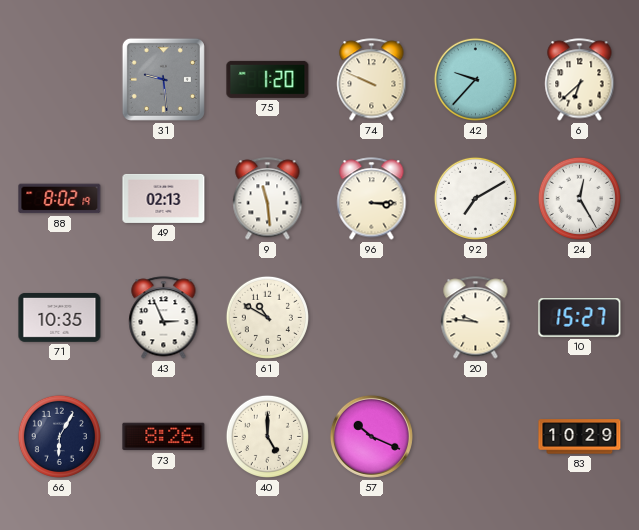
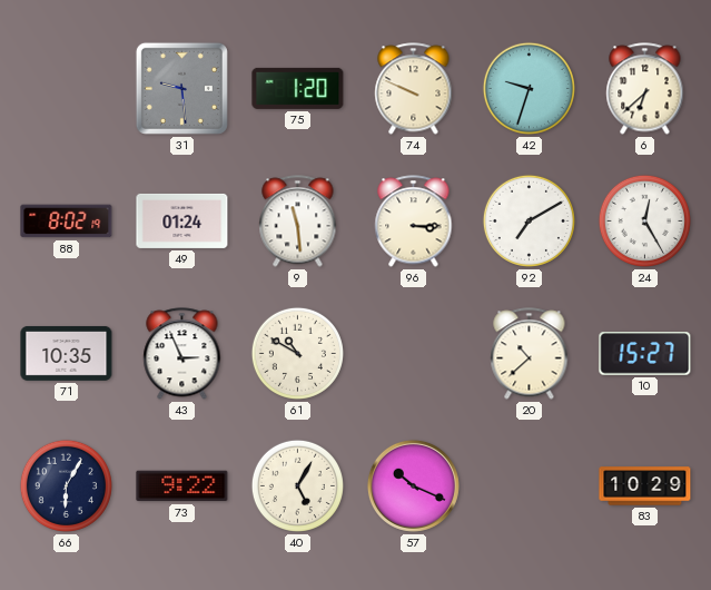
42: 9:37 -> 9:33
49: 02:13 -> 01:24
20: 9:46 -> 10:38
73: 8:26 -> 9:22
40: 5:00 -> 5:05
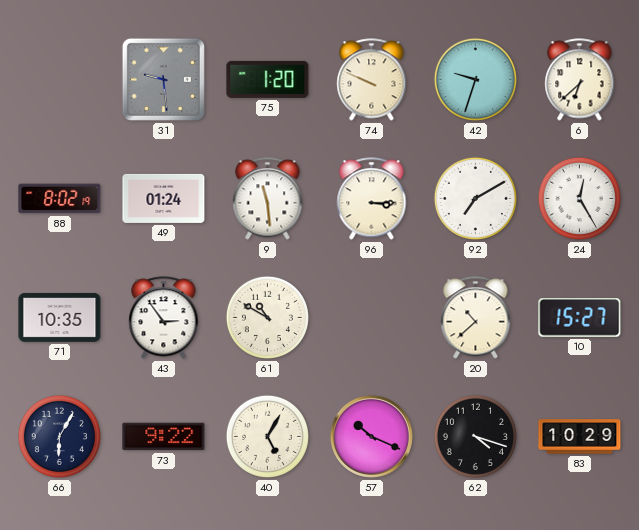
43: 2:56 -> 2:54
62: none -> 4:18
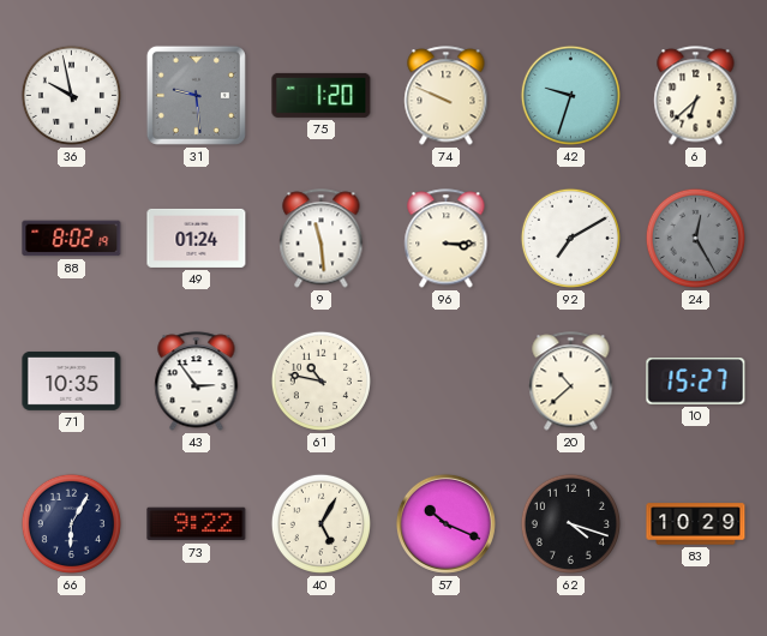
36: none -> 9:58
24 dial: white -> grey
61: 10:50 -> 10:47
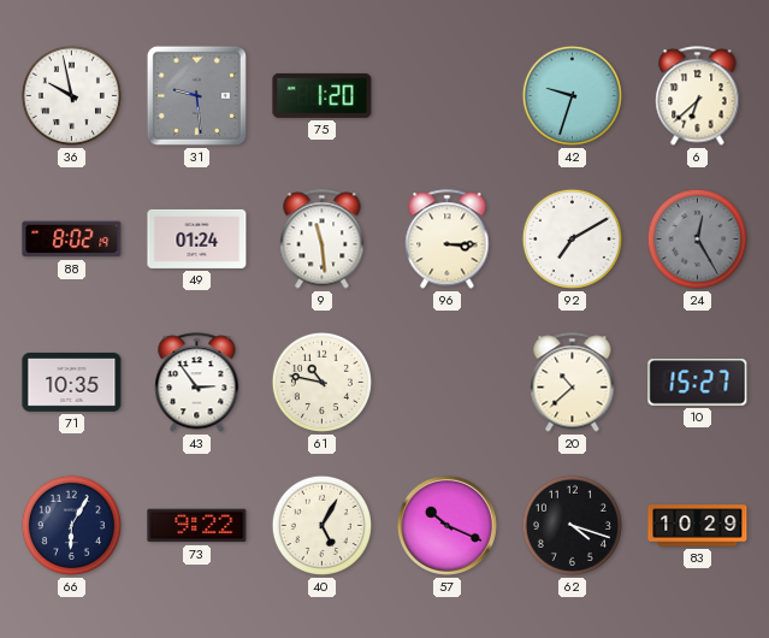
74: 9:49 -> none
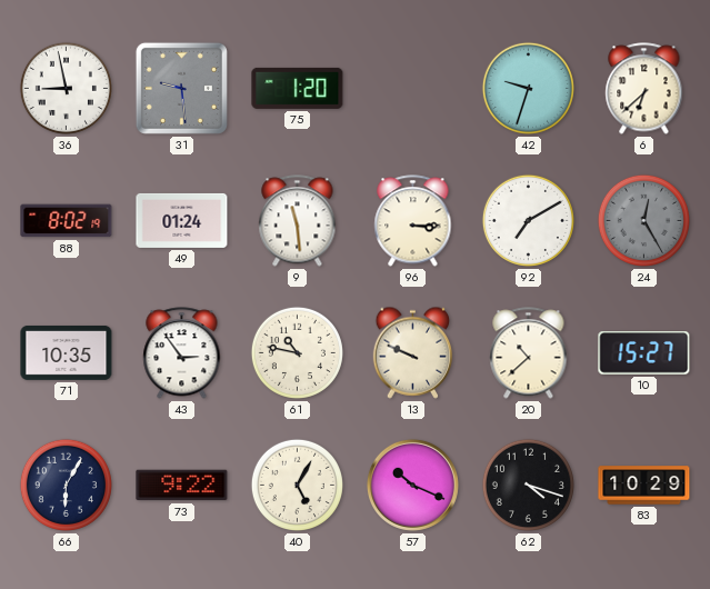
36: 9:58 -> 8:58
13: none -> 9:49
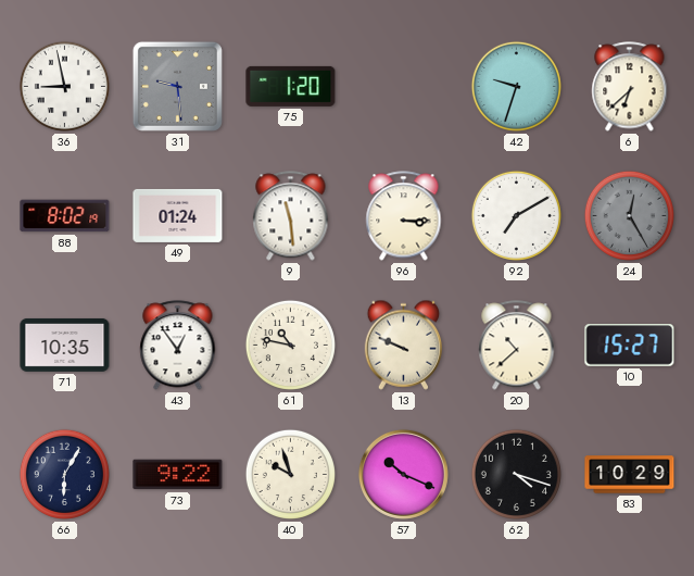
43: 2:54 -> 12:54
40: 5:05 -> 9:57
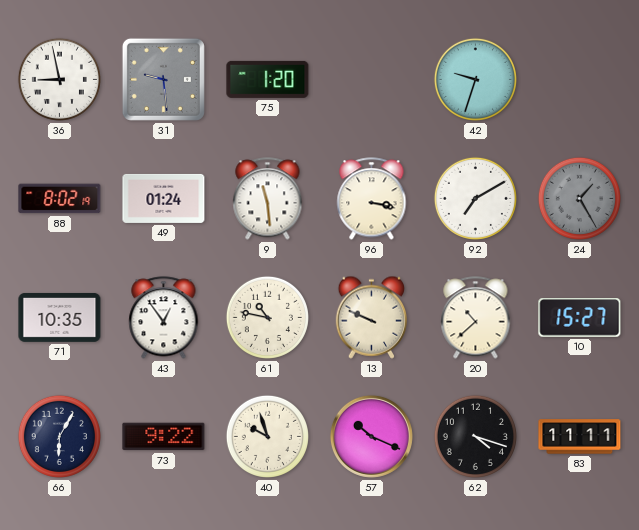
6: 6:38 -> none
96: 3:15 -> 3:17
24: 12:25 -> 1:25
83: 10:29 -> 11:11
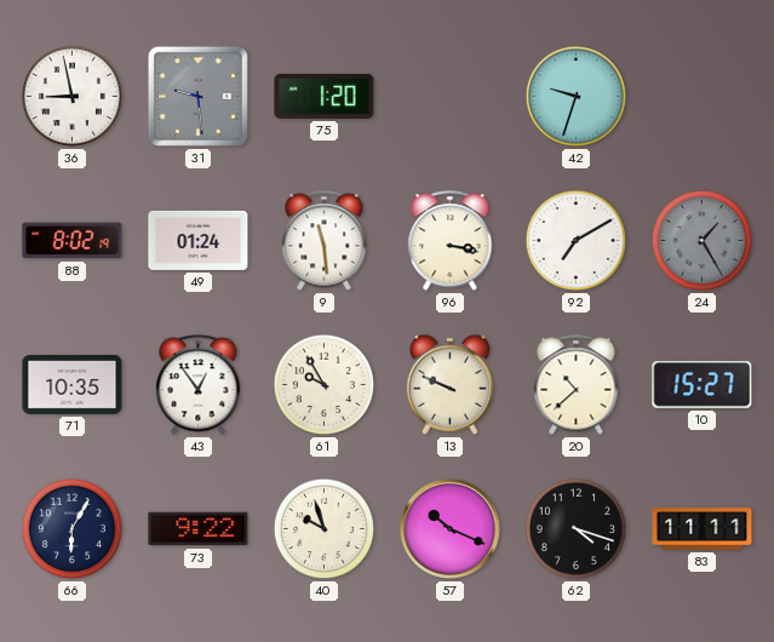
61: 10:47 -> 9:55
